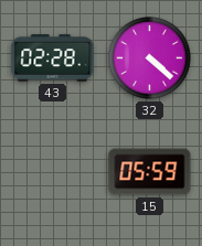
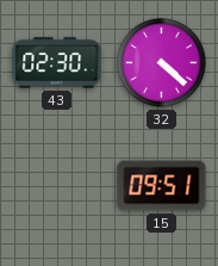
43: 02:28 -> 02:30
15: 05:59 -> 09:51
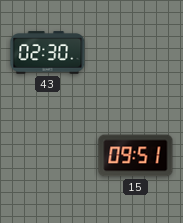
32: 4:22 -> none
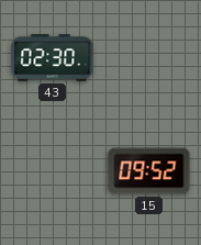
15: 09:51 -> 09:52
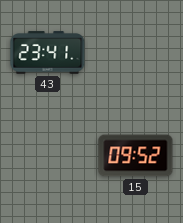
43: 02:30 -> 23:41
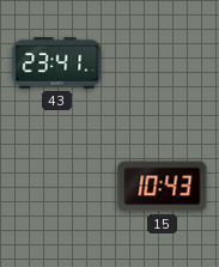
15: 09:52 -> 10:43
